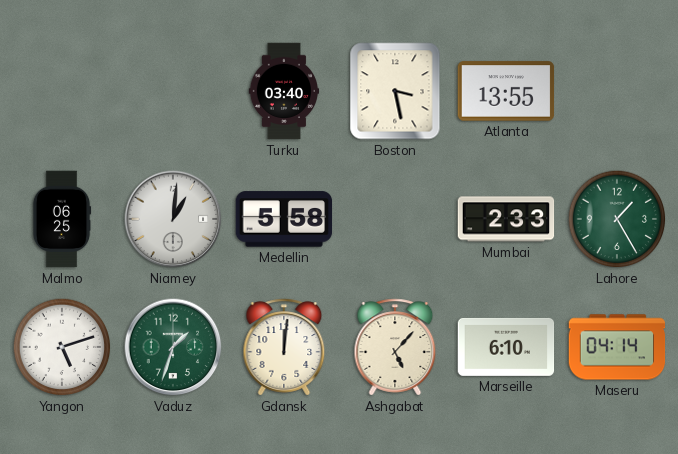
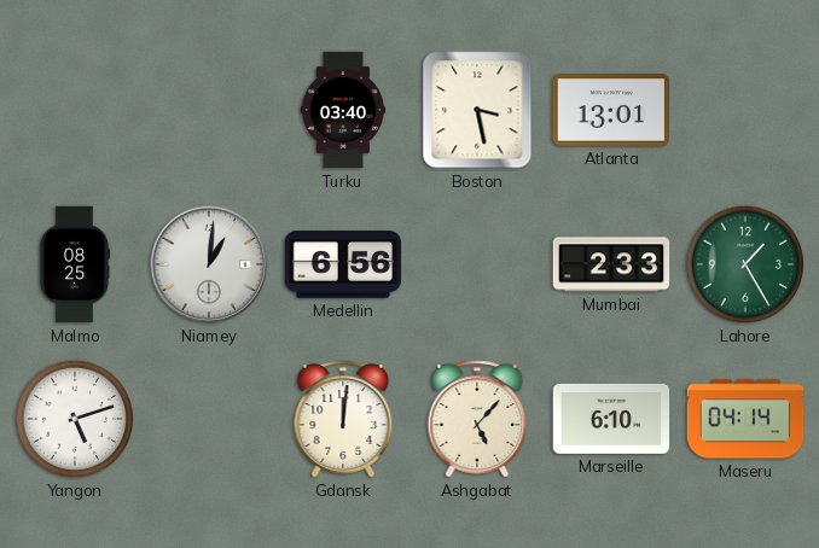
Atlanta: 13:55 -> 13:01
Malmo: 06:25 -> 08:25
Medellin: 5:58 -> 6:56
Vaduz: 1:33 -> none
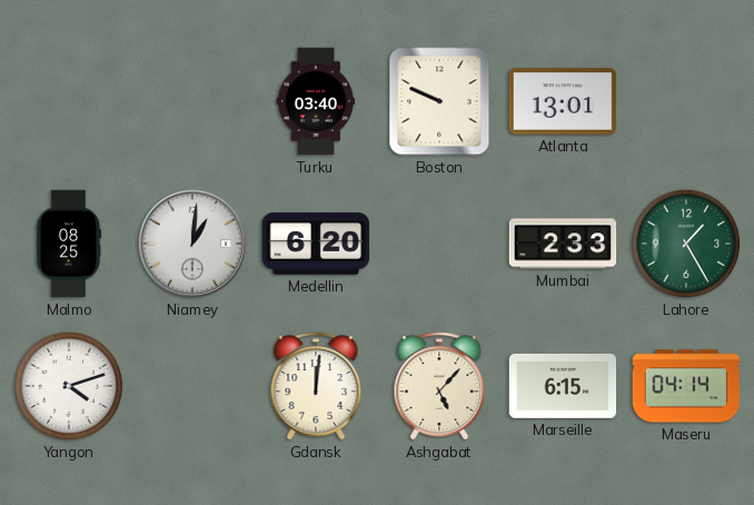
Boston: 3:28 -> 9:49
Medellin: 6:56 -> 6:20
Yangon: 5:12 -> 4:12
Marseille: 6:10 -> 6:15
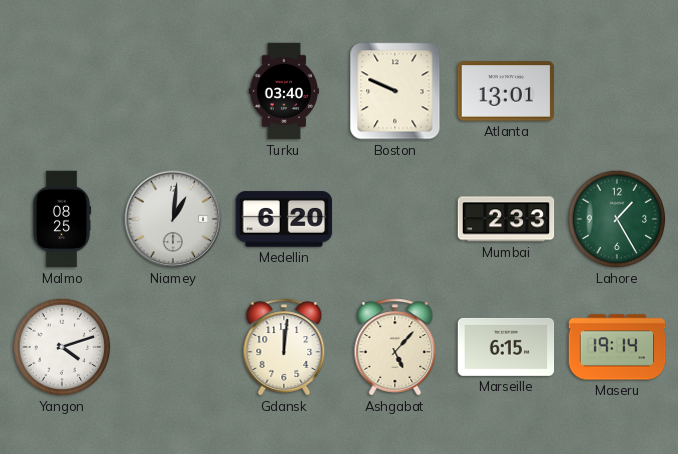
Maseru: 04:14 -> 19:14
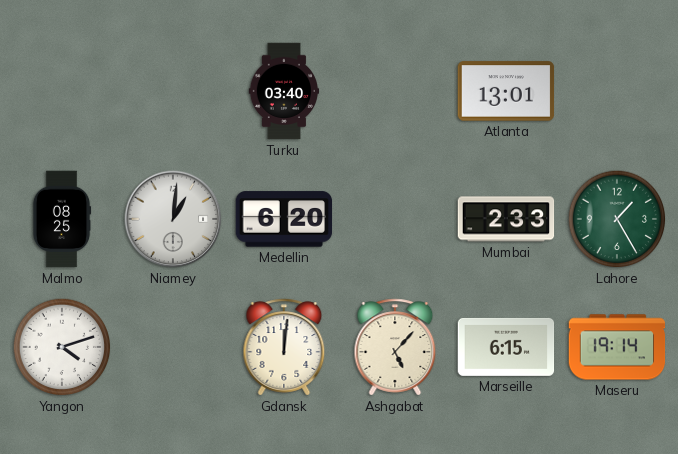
Boston: 9:49 -> none
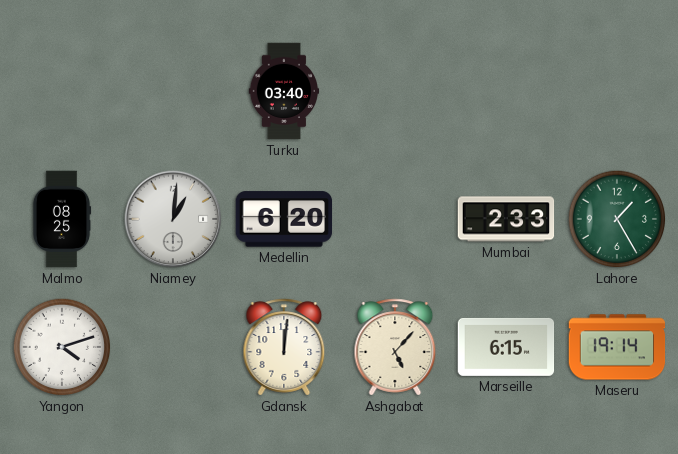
Atlanta: 13:01 -> none
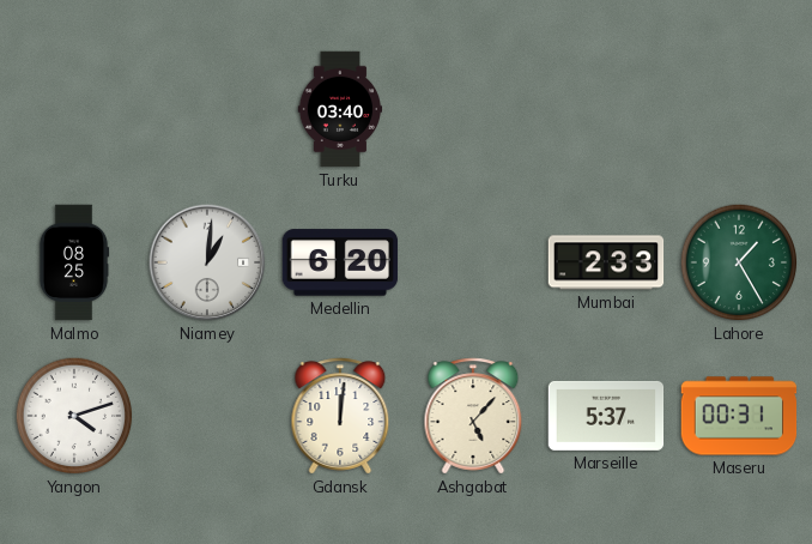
Marseille: 6:15 -> 5:37
Maseru: 19:14 -> 00:31
